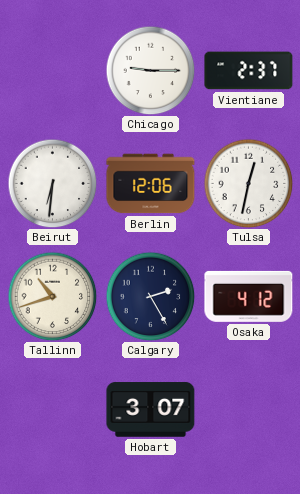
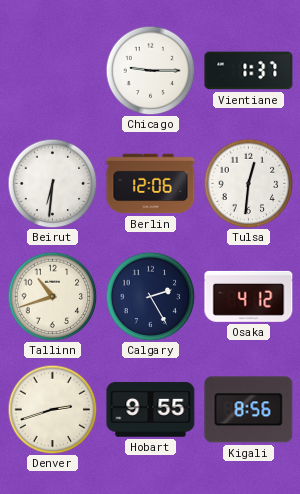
Vientiane: 2:37 -> 1:37
Tulsa: 12:32 -> 12:31
Denver: none -> 2:42
Hobart: 3:07 -> 9:55
Kigali: none -> 8:56
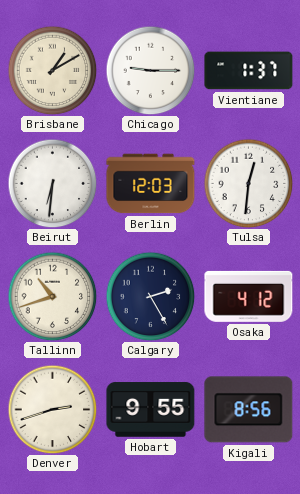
Brisbane: none -> 1:10
Berlin: 12:06 -> 12:03
